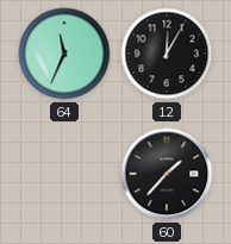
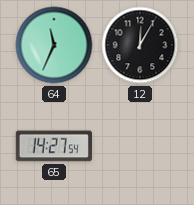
65: none -> 14:27
60: 1:37 -> none
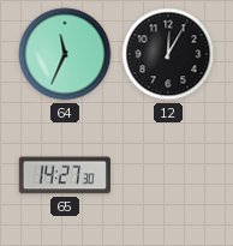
65: 14:27:54 -> 14:27:30
